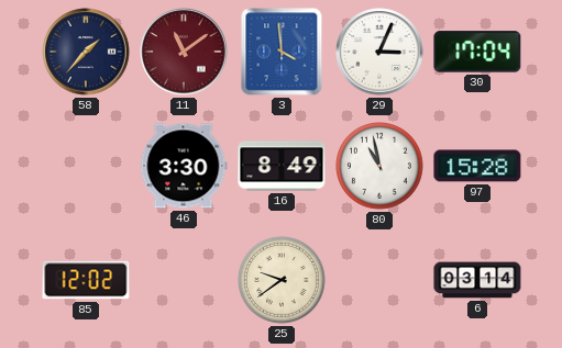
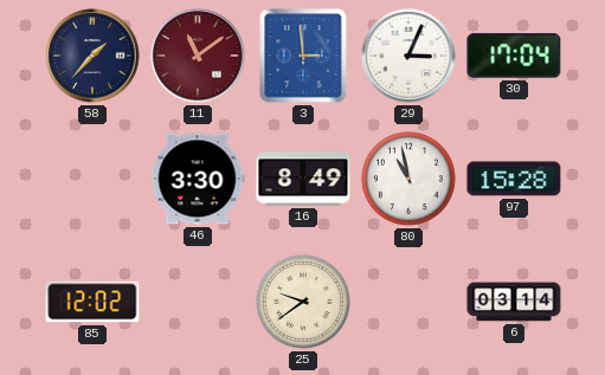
3: 3:59 -> 2:59
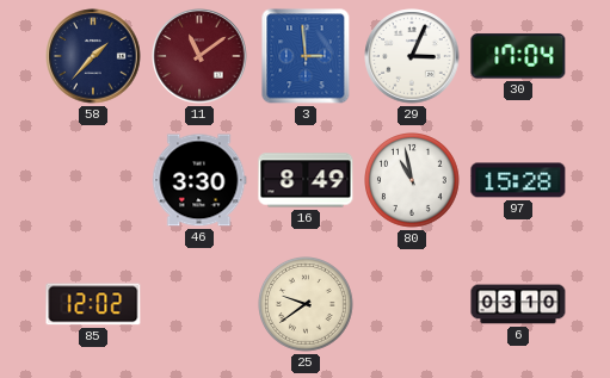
6: 03:14 -> 03:10
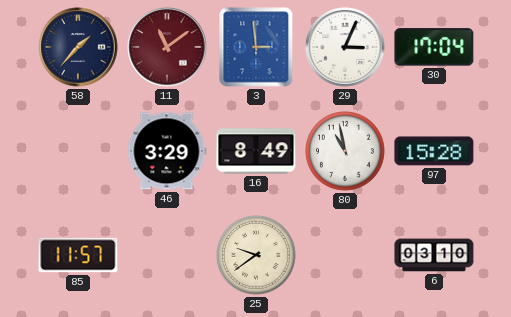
46: 3:30 -> 3:29
85: 12:02 -> 11:57
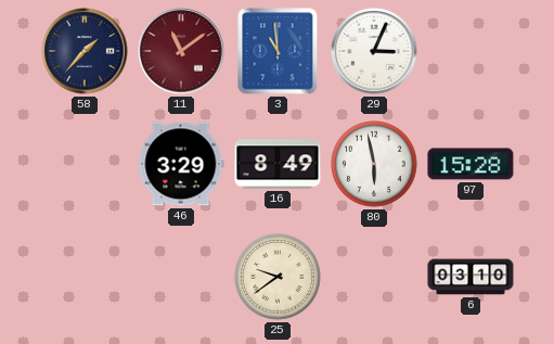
3: 2:59 -> 10:59
30: 17:04 -> none
80: 10:58 -> 5:58
85: 11:57 -> none
